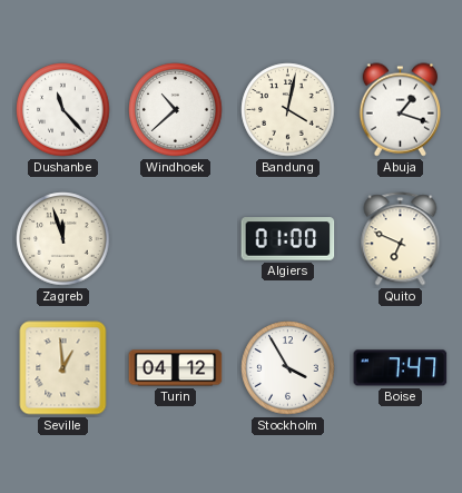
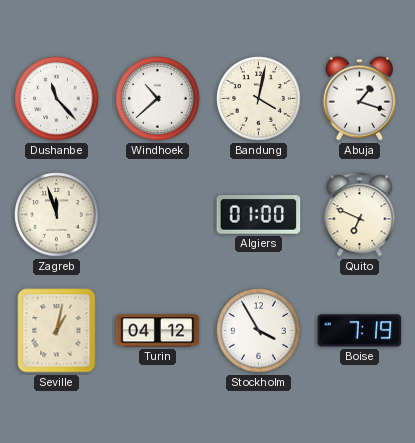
Seville: 12:59 -> 1:02
Boise: 7:47 -> 7:19
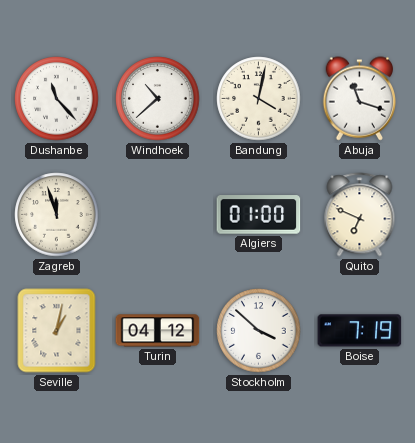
Abuja: 1:18 -> 11:18
Stockholm: 3:55 -> 3:52
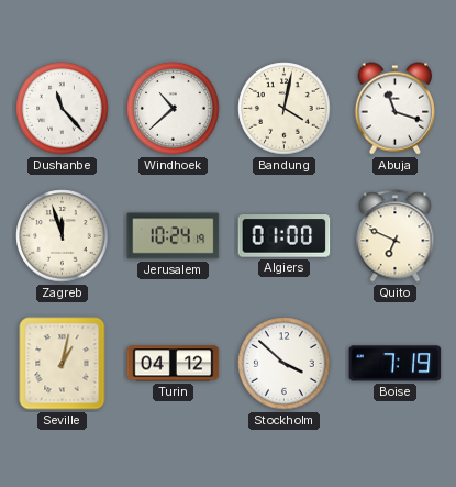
Jerusalem: none -> 10:24
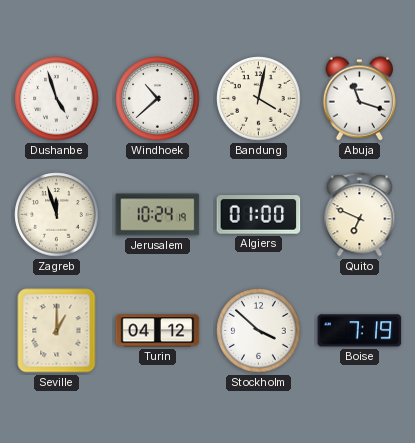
Dushanbe: 11:23 -> 4:57
Seville: 1:02 -> 1:00
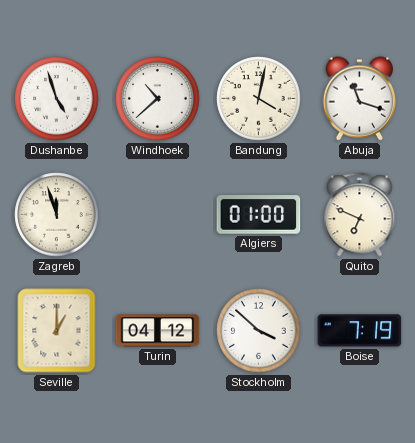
Jerusalem: 10:24 -> none
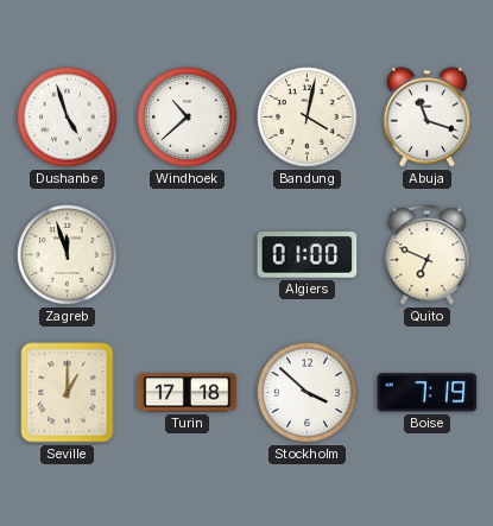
Turin: 04:12 -> 17:18
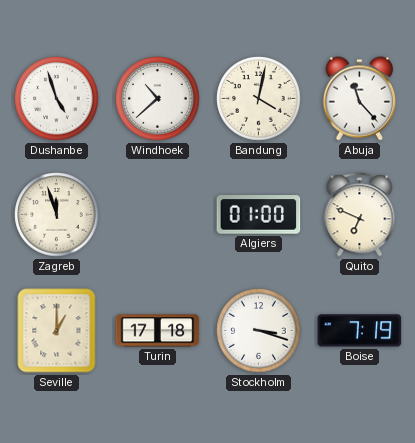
Abuja: 11:18 -> 11:23
Stockholm: 3:52 -> 3:18
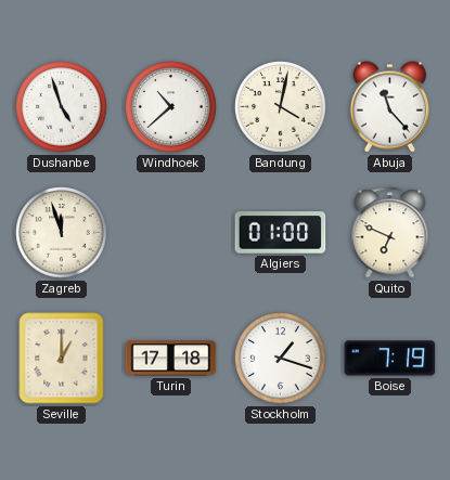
Stockholm: 3:18 -> 1:18
